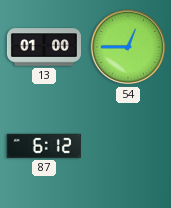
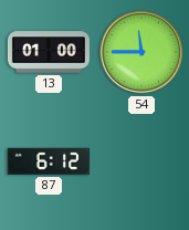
54: 12:45 -> 11:45
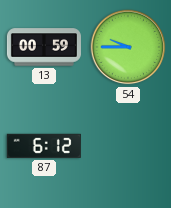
13: 01:00 -> 00:59
54: 11:45 -> 9:45
